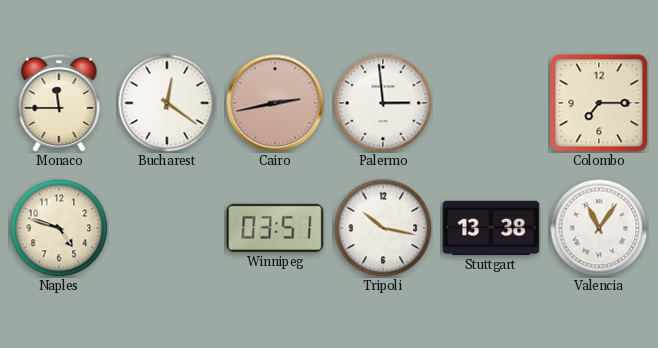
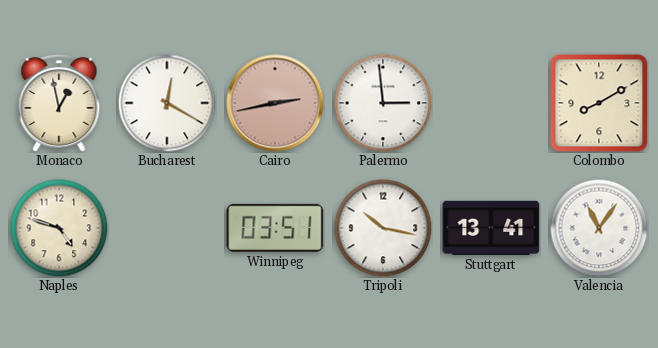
Monaco: 11:45 -> 12:58
Bucharest: 12:21 -> 12:20
Colombo: 7:15 -> 8:10
Stuttgart: 13:38 -> 13:41
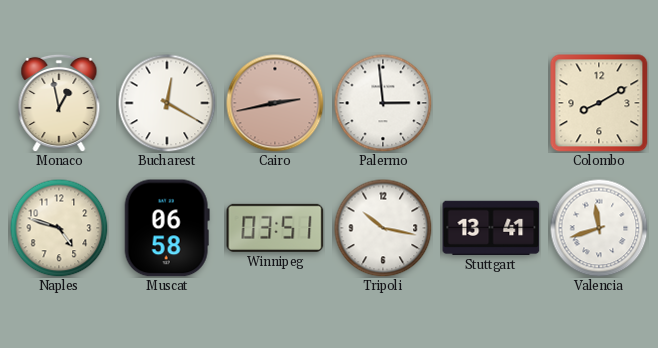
Muscat: none -> 06:58
Valencia: 11:06 -> 11:42
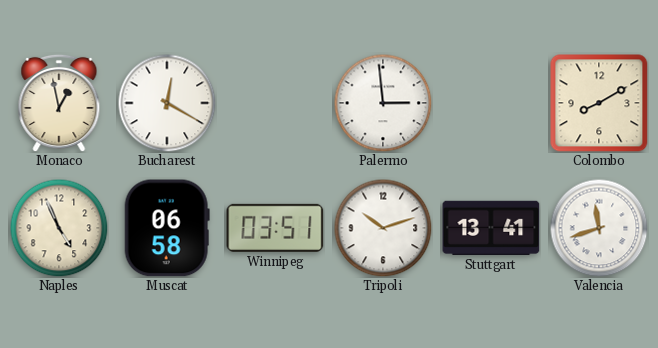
Cairo: 2:43 -> none
Naples: 4:48 -> 4:56
Tripoli: 10:17 -> 10:12
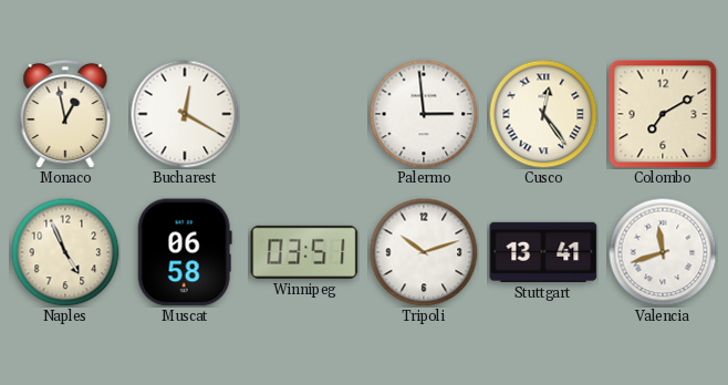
Cusco: none -> 12:24
Colombo: 8:10 -> 7:10
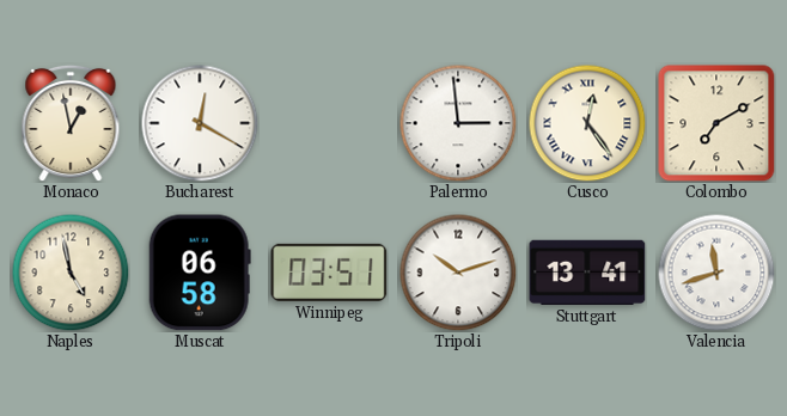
Naples: 4:56 -> 4:58
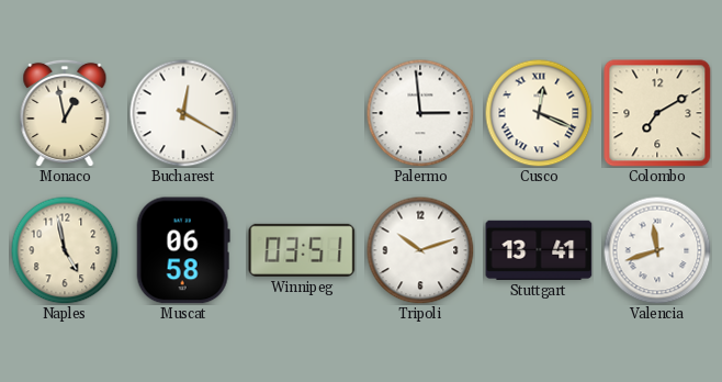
Cusco: 12:24 -> 12:19
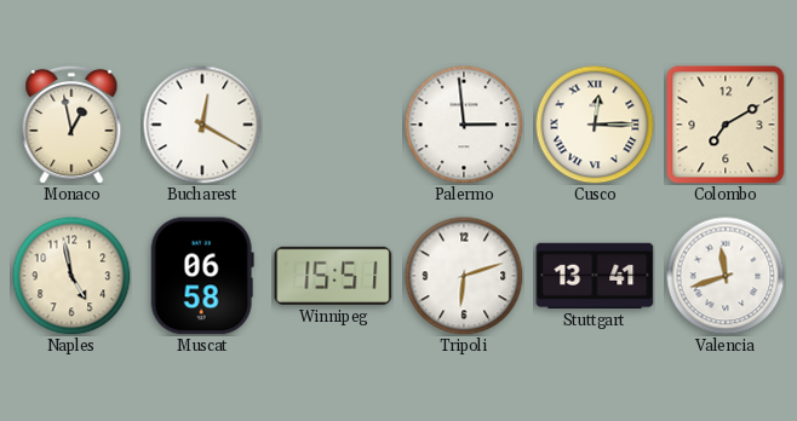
Cusco: 12:19 -> 12:15
Winnipeg: 03:51 -> 15:51
Tripoli: 10:12 -> 6:12
